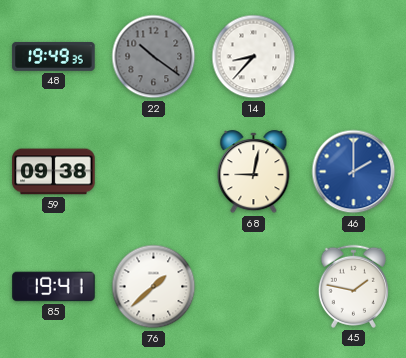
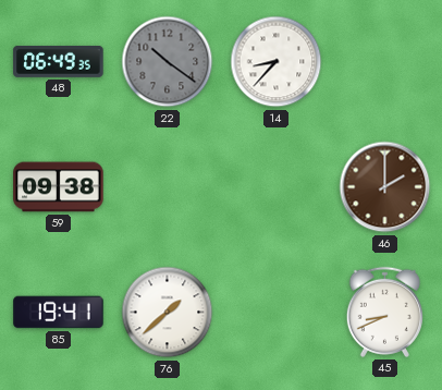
48: 19:49 -> 06:49
68: 9:02 -> none
46 dial: blue -> brown
45: 1:47 -> 8:41
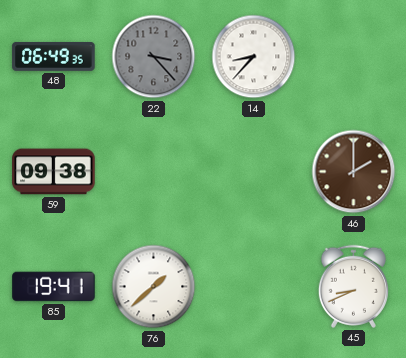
22: 10:21 -> 3:23
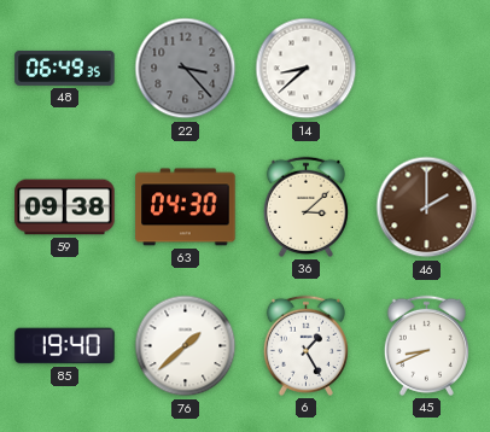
14: 8:37 -> 8:38
63: none -> 04:30
36: none -> 3:08
85: 19:41 -> 19:40
6: none -> 1:25
